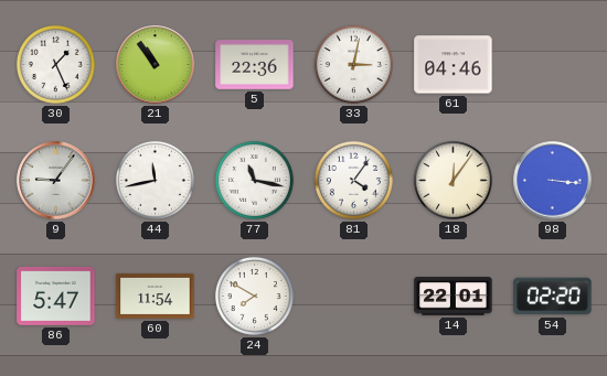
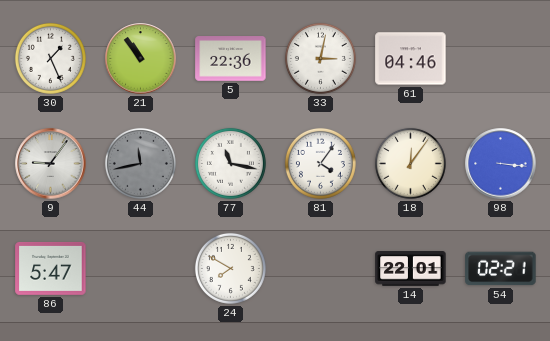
44 dial: white -> grey
60: 11:54 -> none
54: 02:20 -> 02:21
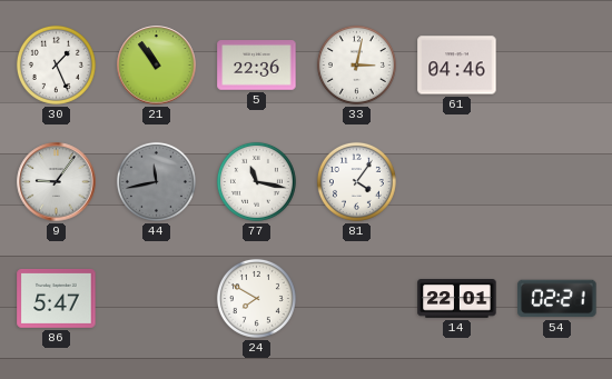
18: 12:06 -> none
98: 3:16 -> none
